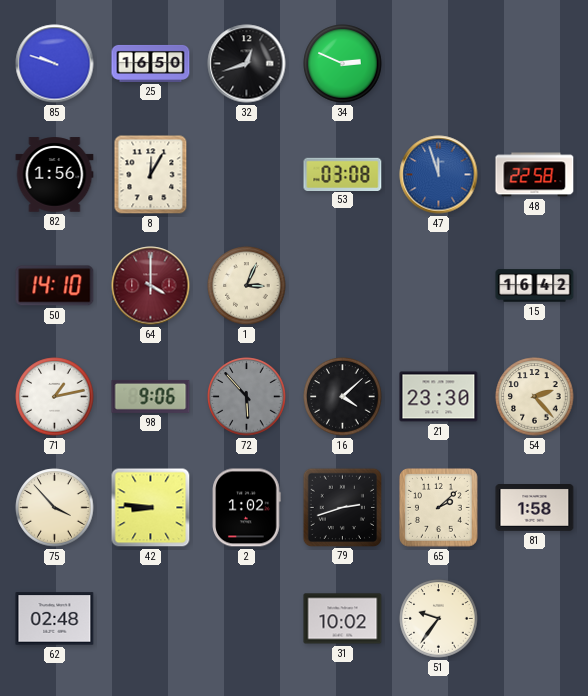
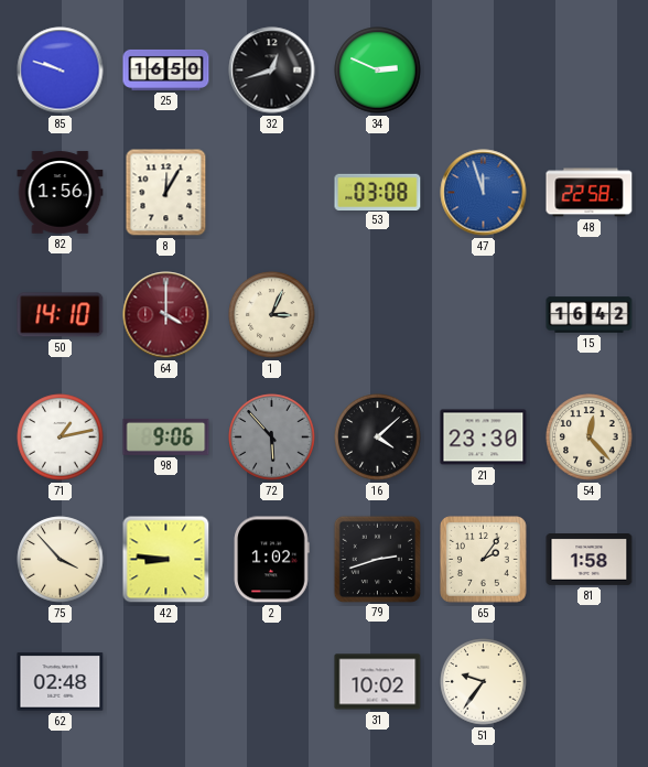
54: 2:23 -> 12:23
65: 2:08 -> 2:06
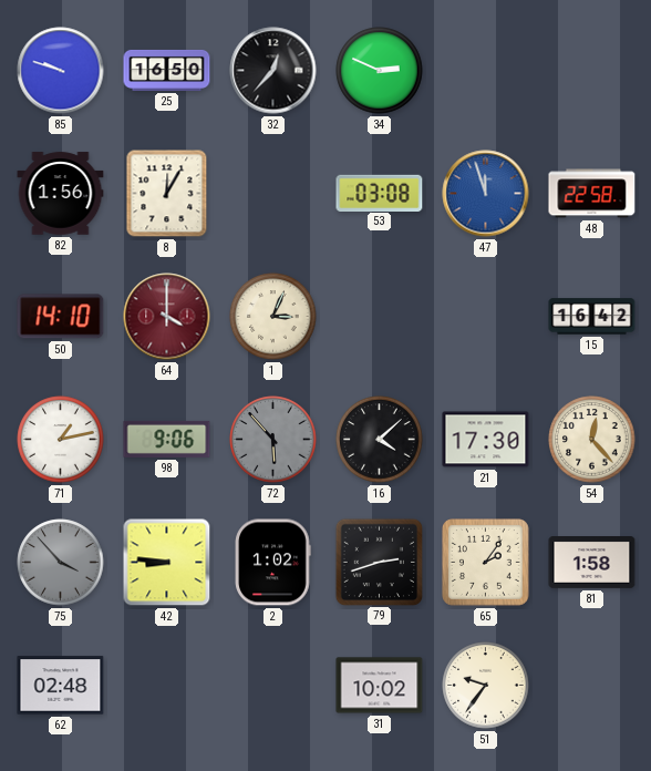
32: 12:42 -> 12:37
21: 23:30 -> 17:30
75 dial: cream -> grey
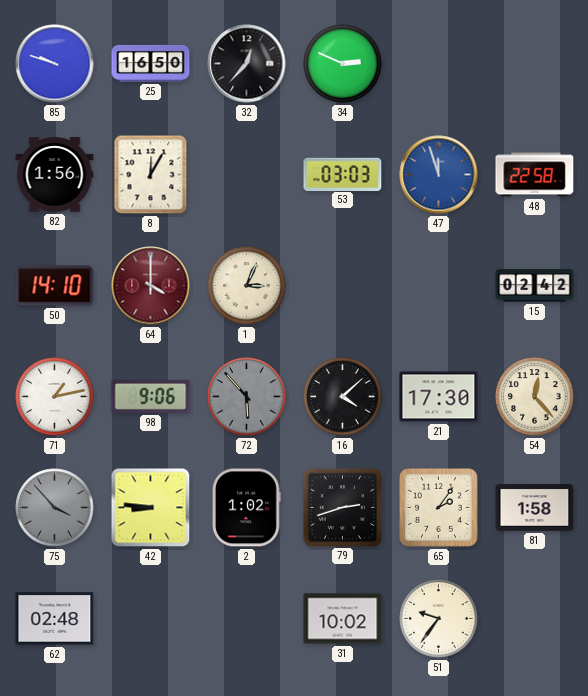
53: 03:08 -> 03:03
15: 16:42 -> 02:42
